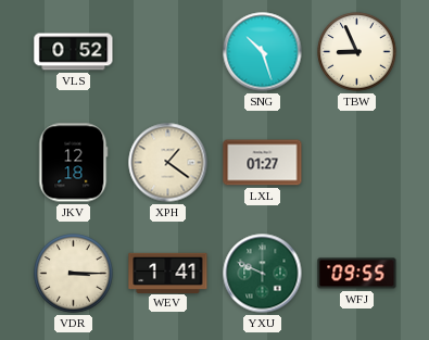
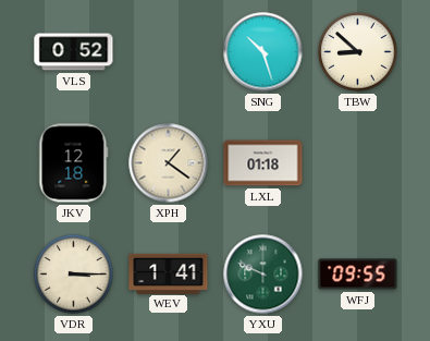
TBW: 8:56 -> 8:52
LXL: 01:27 -> 01:18
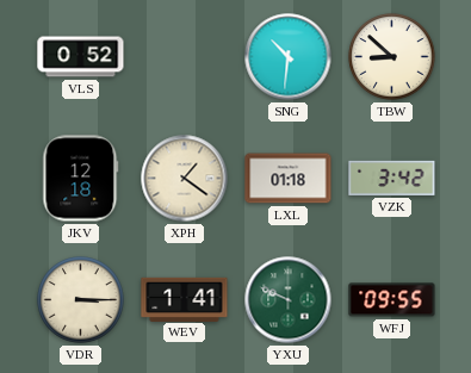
SNG: 10:27 -> 10:31
VZK: none -> 3:42
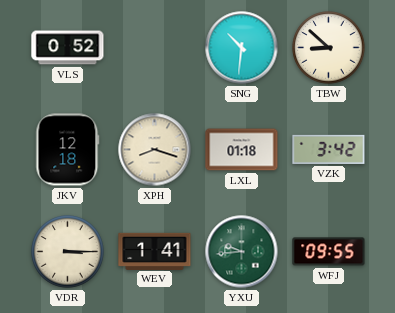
XPH: 1:21 -> 8:18
YXU: 9:49 -> 9:44
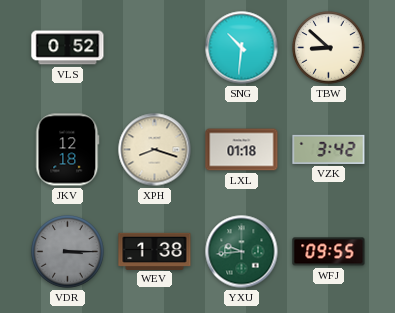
VDR dial: cream -> grey
WEV: 1:41 -> 1:38
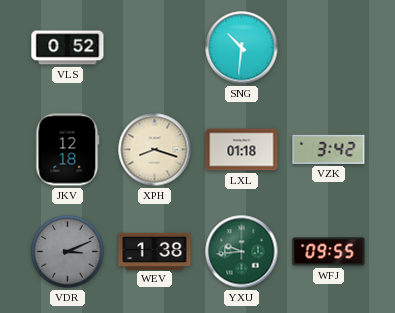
TBW: 8:52 -> none
VDR: 3:15 -> 3:11
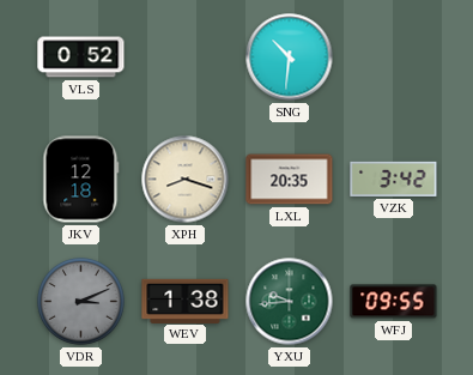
LXL: 01:18 -> 20:35
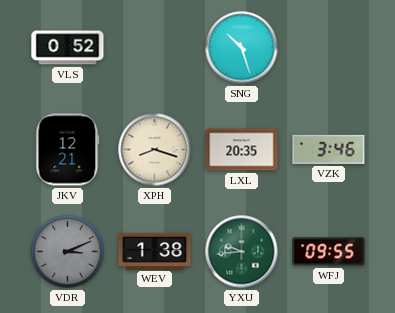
SNG: 10:31 -> 10:27
JKV: 12:18 -> 12:21
VZK: 3:42 -> 3:46
